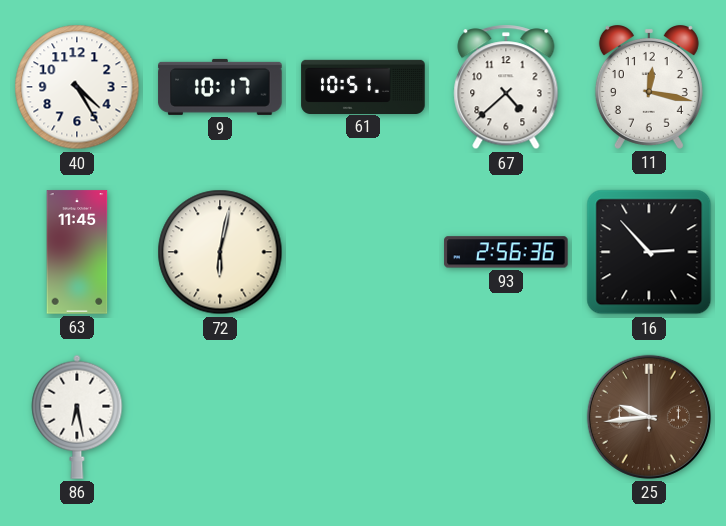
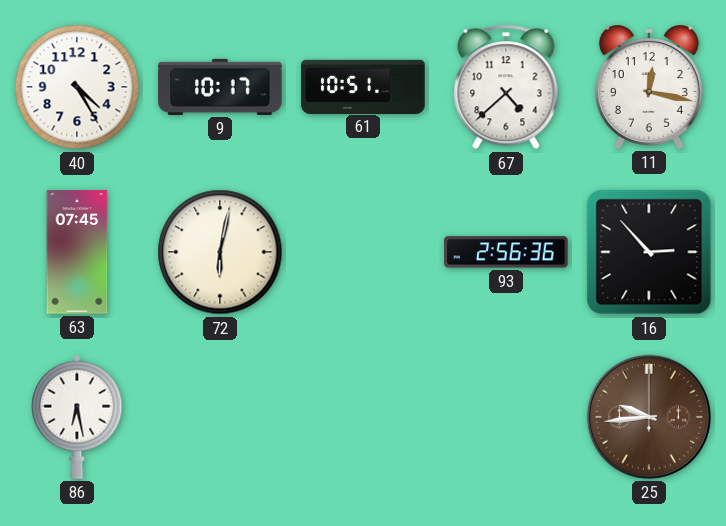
63: 11:45 -> 07:45
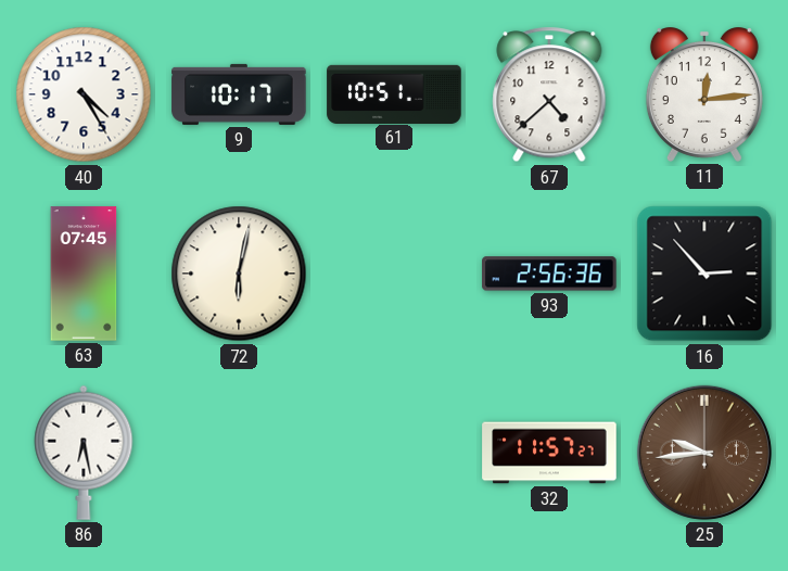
11: 12:17 -> 12:14
32: none -> 11:57
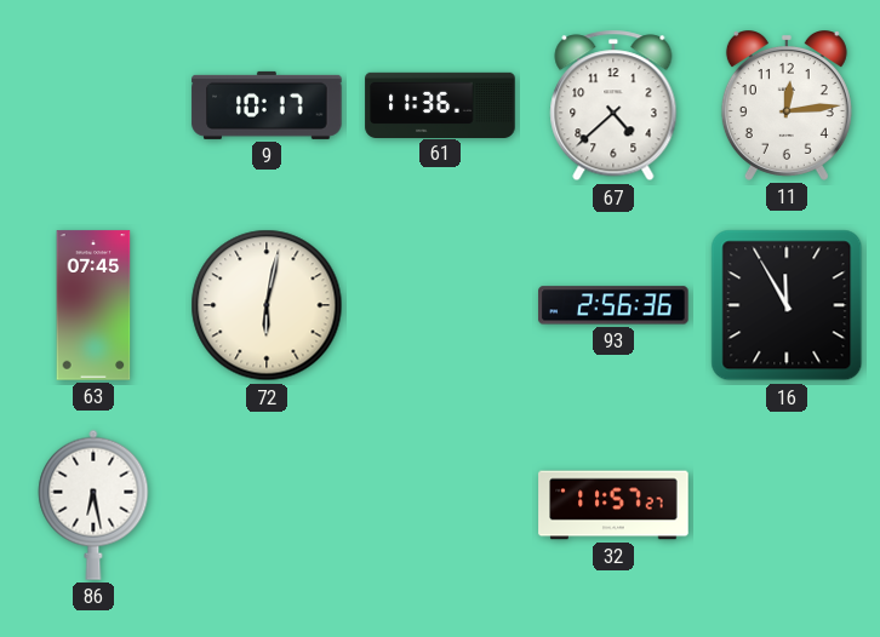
40: 4:25 -> none
61: 10:51 -> 11:36
16: 2:53 -> 11:55
25: 9:44 -> none
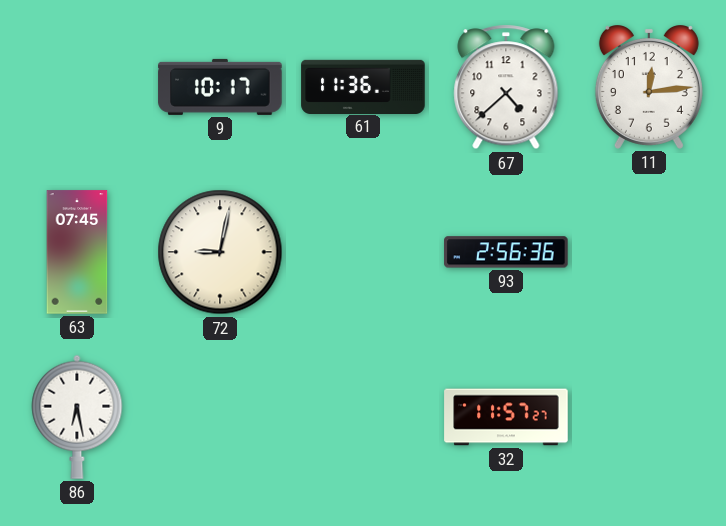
72: 6:02 -> 9:02
16: 11:55 -> none
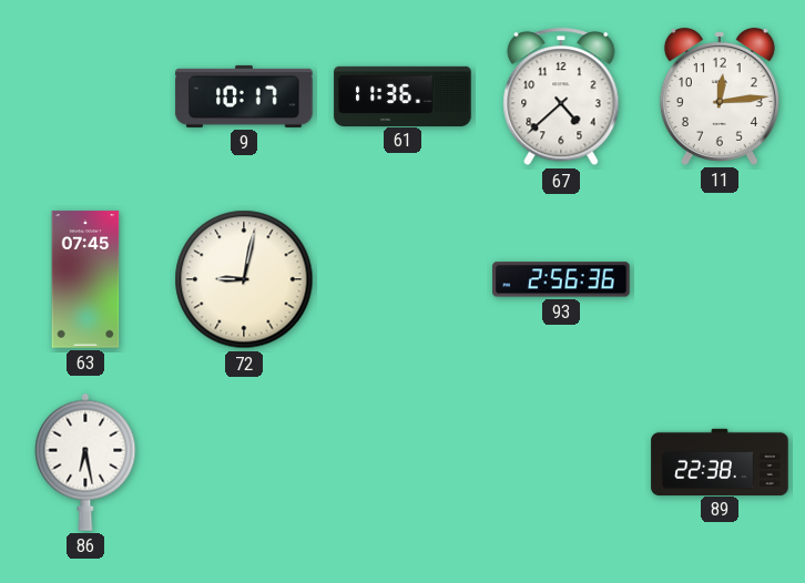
32: 11:57 -> none
89: none -> 22:38
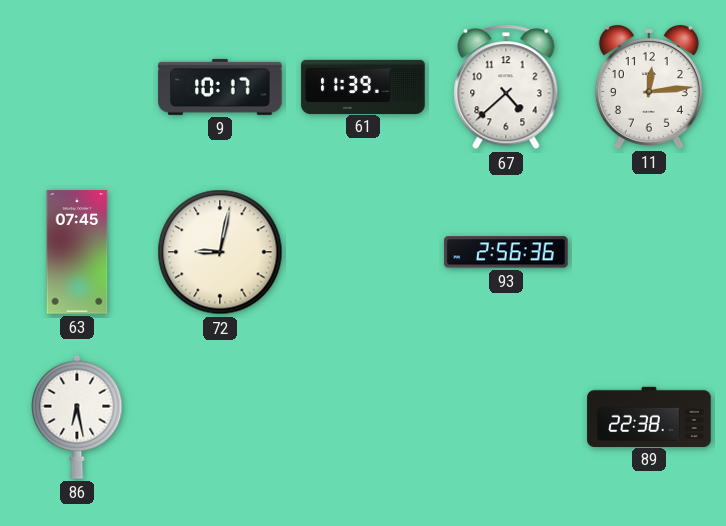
61: 11:36 -> 11:39
